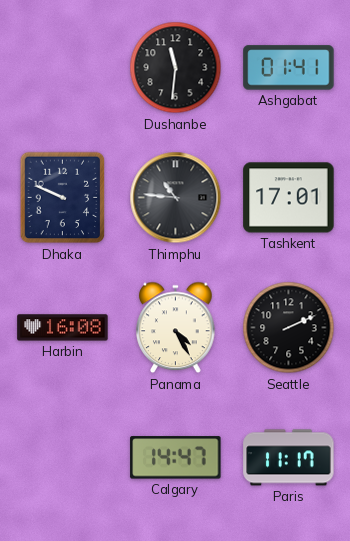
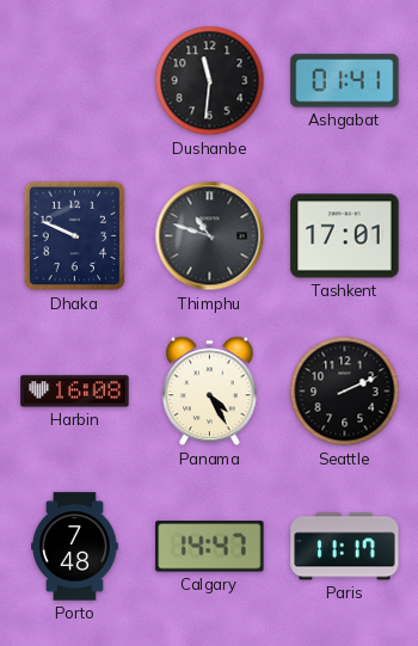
Thimphu: 10:46 -> 10:48
Porto: none -> 7:48
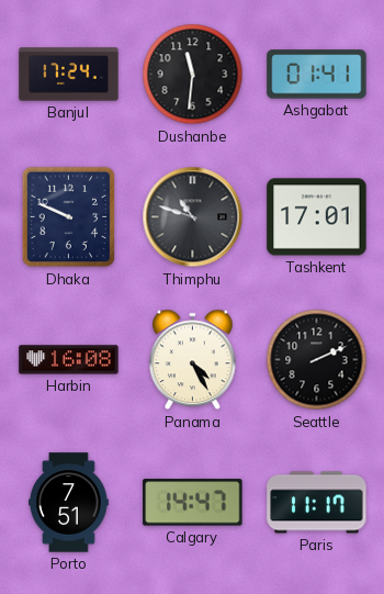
Banjul: none -> 17:24
Porto: 7:48 -> 7:51
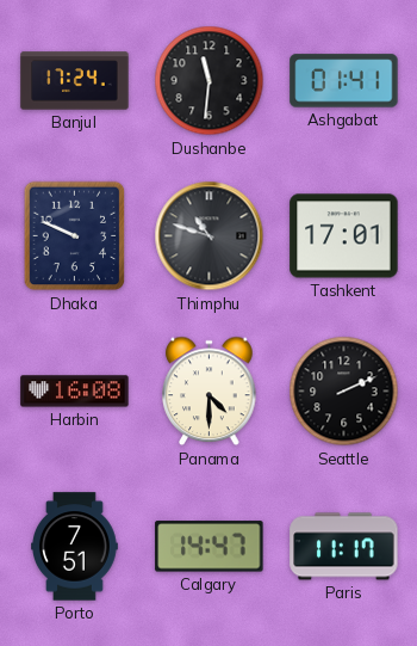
Panama: 4:25 -> 4:30
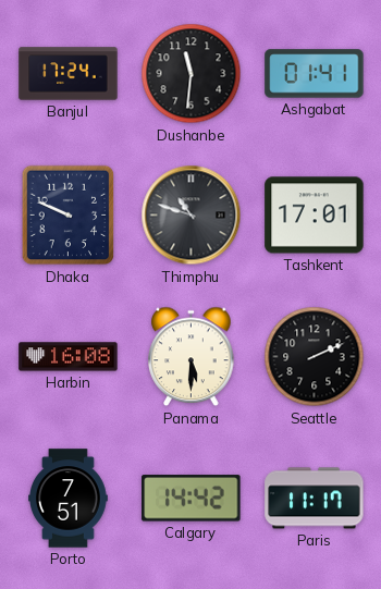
Panama: 4:30 -> 5:30
Calgary: 14:47 -> 14:42
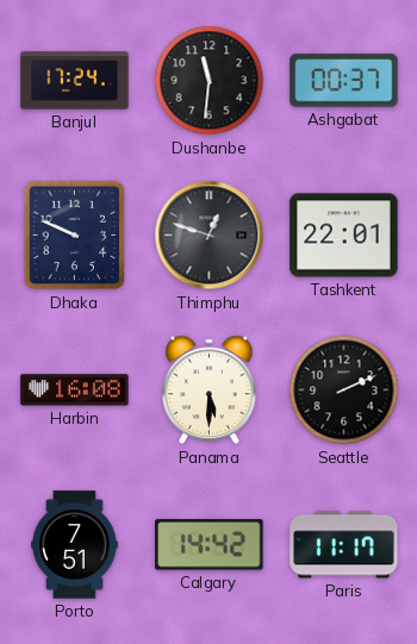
Ashgabat: 01:41 -> 00:37
Thimphu: 10:48 -> 12:48
Tashkent: 17:01 -> 22:01
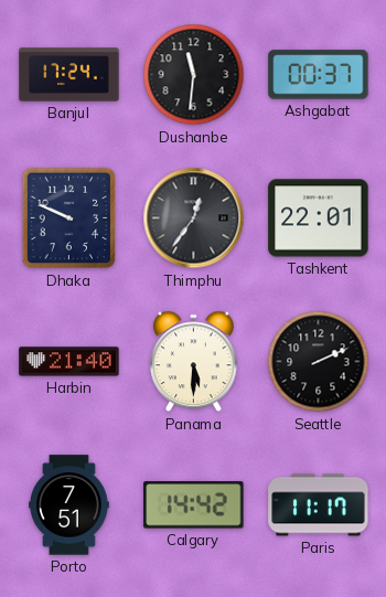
Thimphu: 12:48 -> 12:36
Harbin: 16:08 -> 21:40
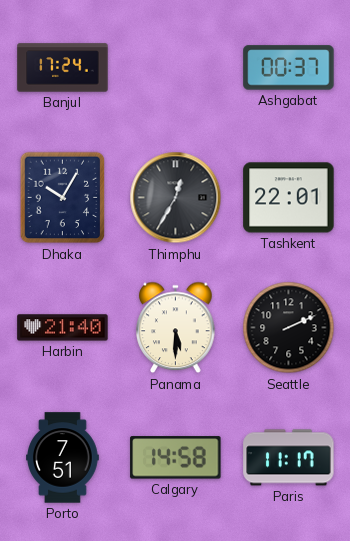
Dushanbe: 11:31 -> none
Dhaka: 9:49 -> 10:05
Thimphu: 12:36 -> 12:35
Calgary: 14:42 -> 14:58
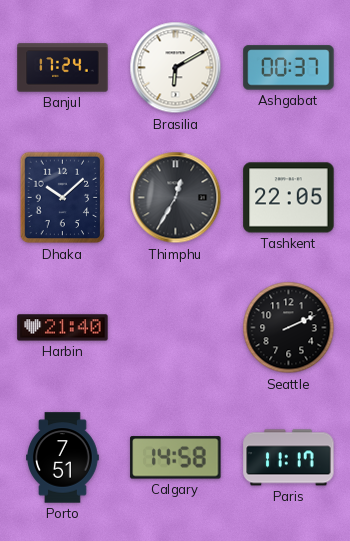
Brasilia: none -> 6:10
Dhaka: 10:05 -> 10:08
Tashkent: 22:01 -> 22:05
Panama: 5:30 -> none
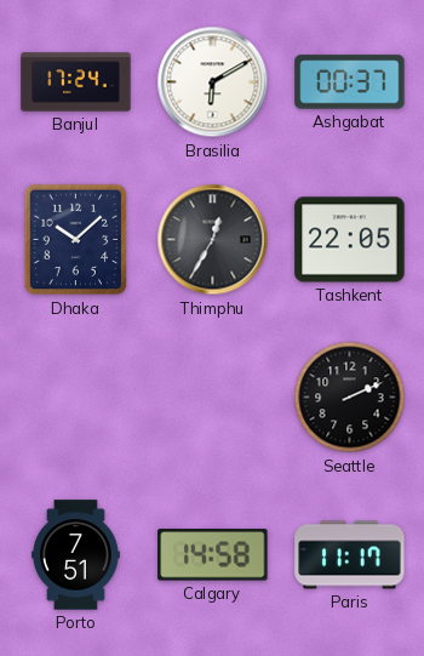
Harbin: 21:40 -> none
